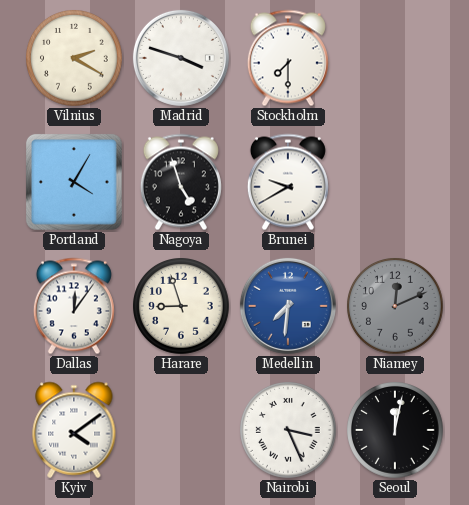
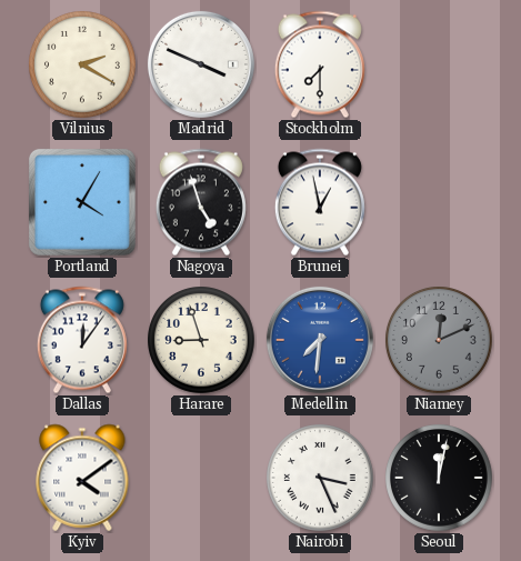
Madrid: 3:48 -> 3:49
Brunei: 9:40 -> 12:58
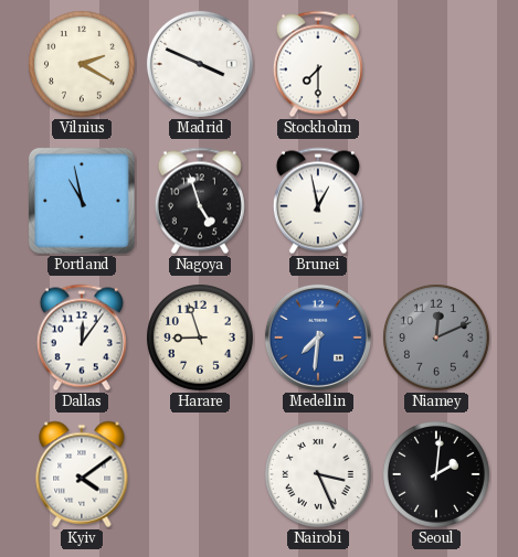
Portland: 4:05 -> 10:58
Seoul: 12:02 -> 2:01
